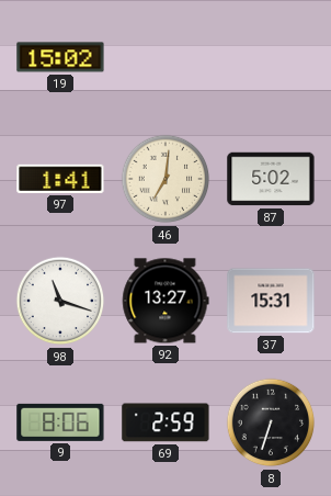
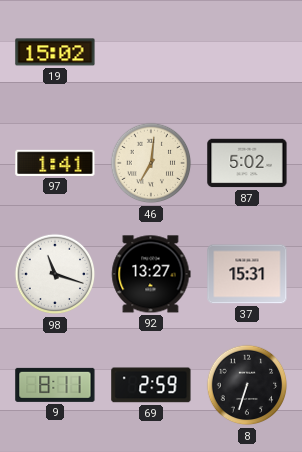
9: 8:06 -> 8:11
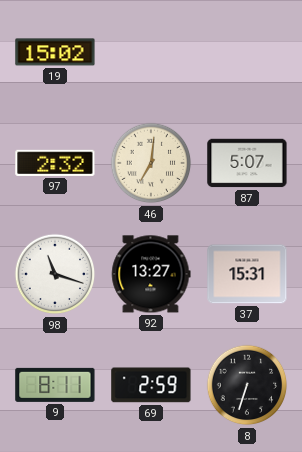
97: 1:41 -> 2:32
87: 5:02 -> 5:07
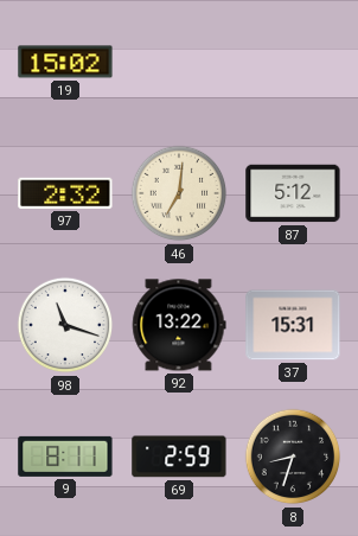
87: 5:07 -> 5:12
92: 13:27 -> 13:22
8: 6:33 -> 8:33
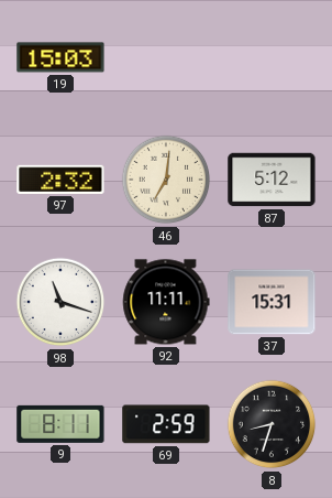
19: 15:02 -> 15:03
92: 13:22 -> 11:11
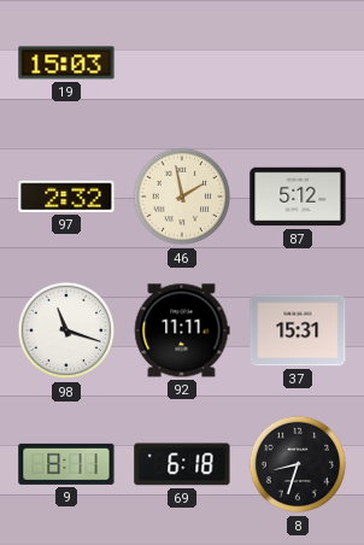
46: 7:01 -> 1:58
69: 2:59 -> 6:18
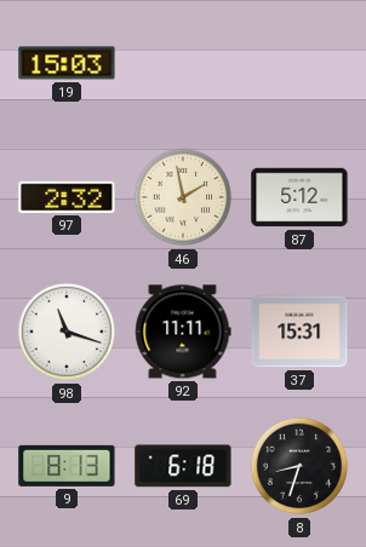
9: 8:11 -> 8:13
